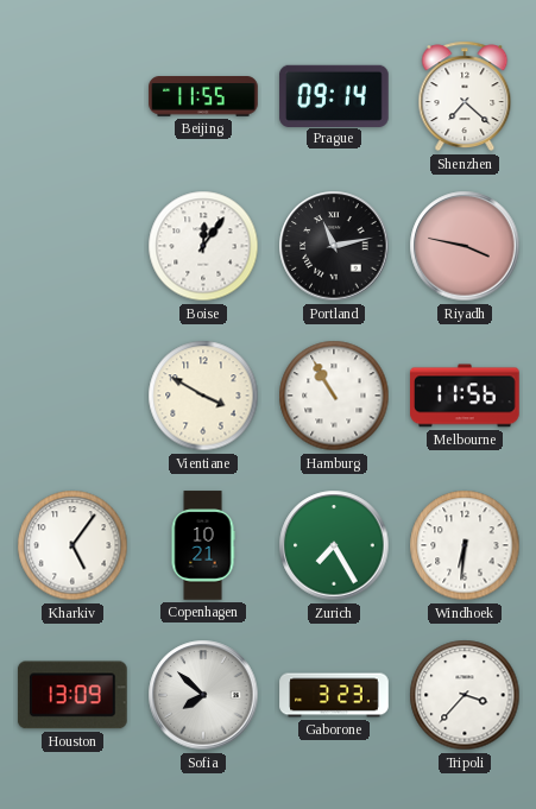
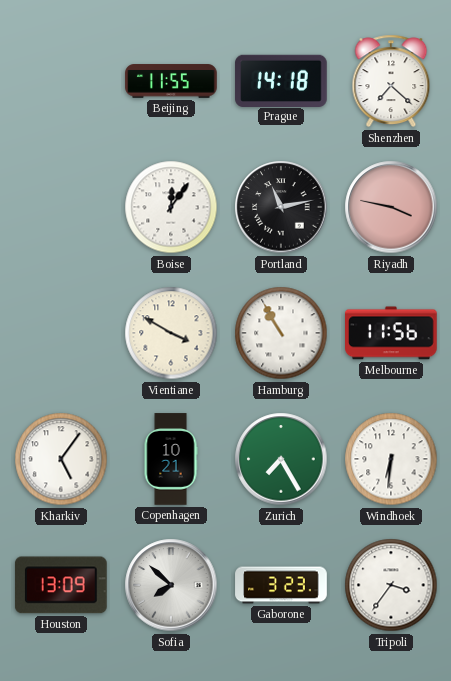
Prague: 09:14 -> 14:18
Tripoli: 3:37 -> 3:36
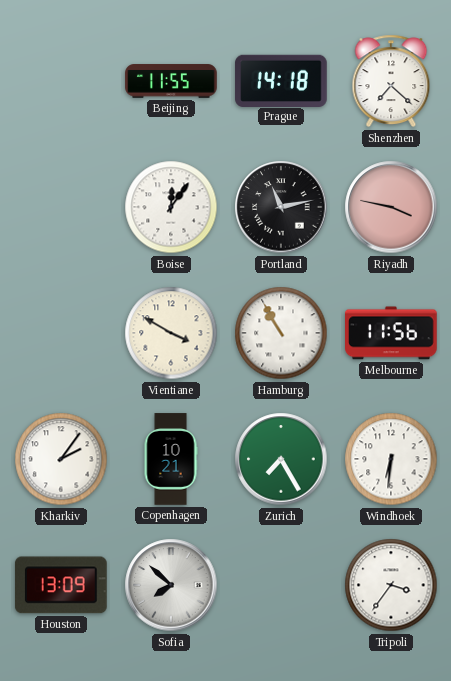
Kharkiv: 5:06 -> 2:06
Gaborone: 3:23 -> none
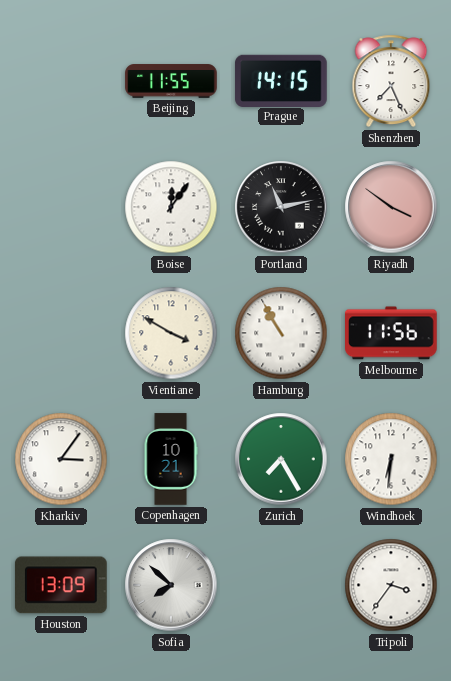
Prague: 14:18 -> 14:15
Shenzhen: 7:22 -> 7:26
Riyadh: 3:47 -> 3:51
Kharkiv: 2:06 -> 3:06
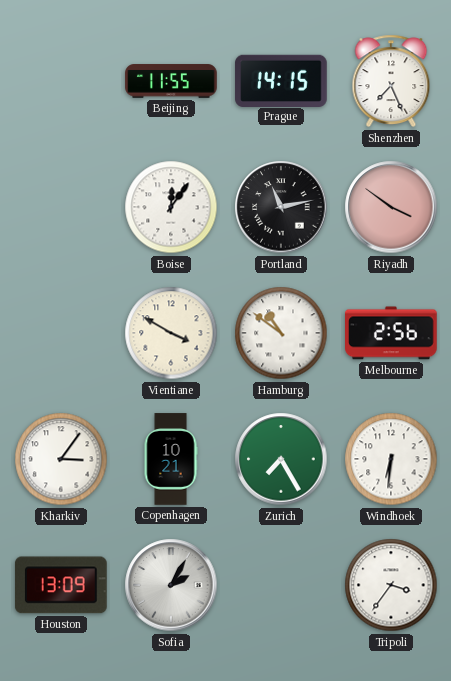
Hamburg: 10:55 -> 10:51
Melbourne: 11:56 -> 2:56
Sofia: 7:52 -> 2:05
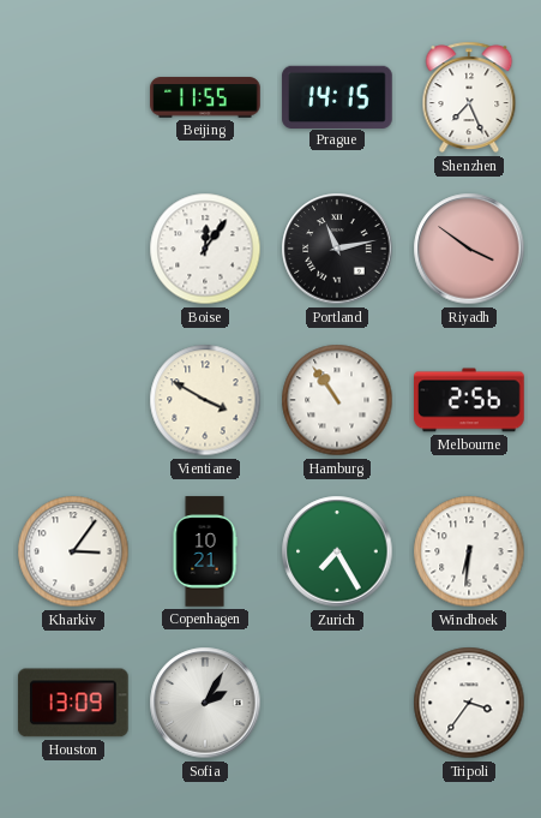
Hamburg: 10:51 -> 10:54
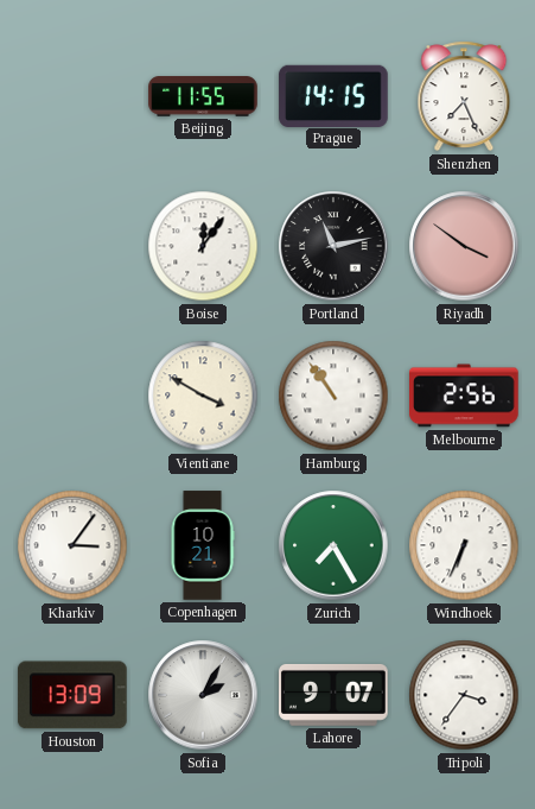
Windhoek: 6:31 -> 6:34
Lahore: none -> 9:07
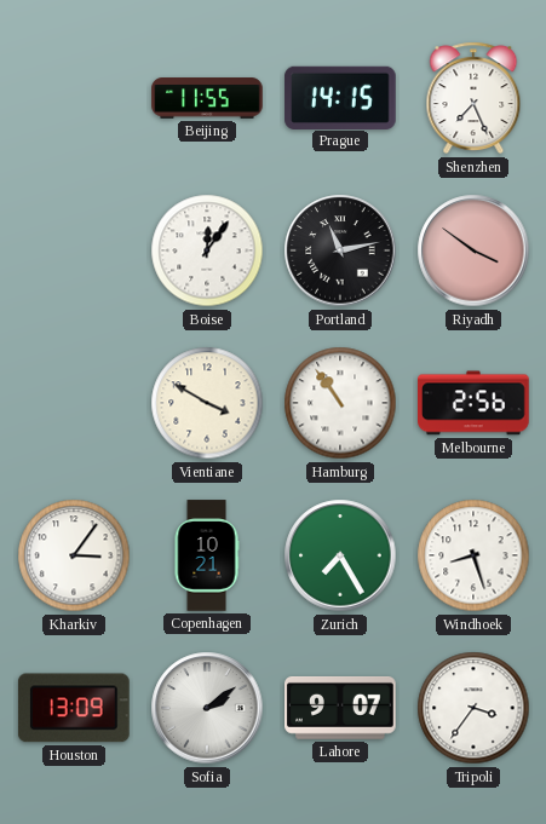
Windhoek: 6:34 -> 8:27
Sofia: 2:05 -> 2:09
